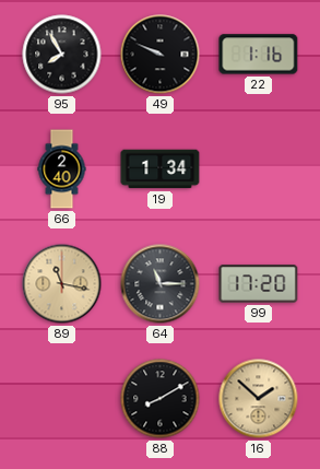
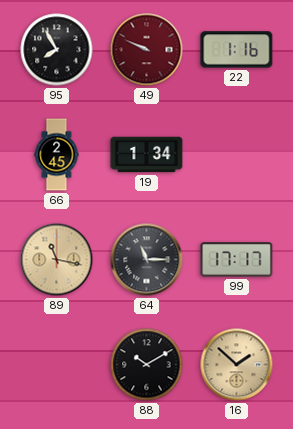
49 dial: black -> burgundy
66: 2:40 -> 2:45
99: 17:20 -> 17:17
88: 8:10 -> 10:10
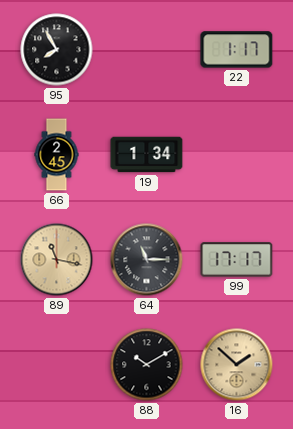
49: 9:49 -> none
22: 1:16 -> 1:17
